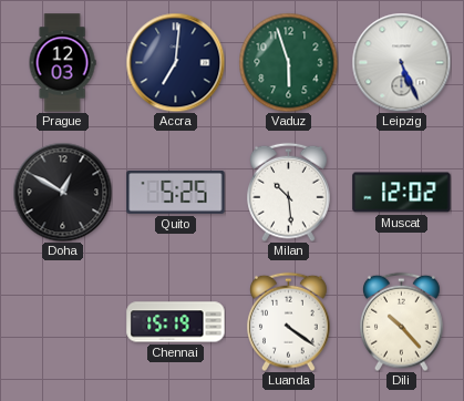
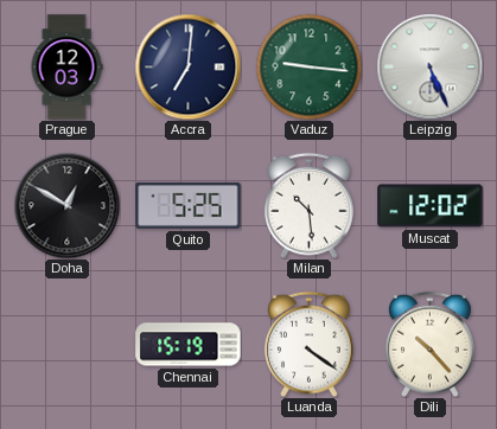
Vaduz: 5:57 -> 9:16
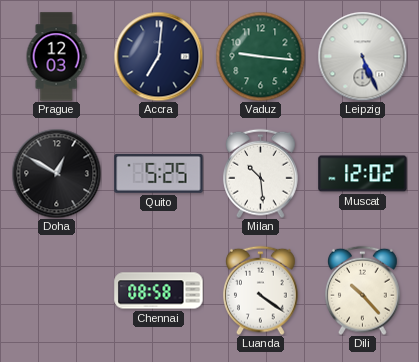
Chennai: 15:19 -> 08:58
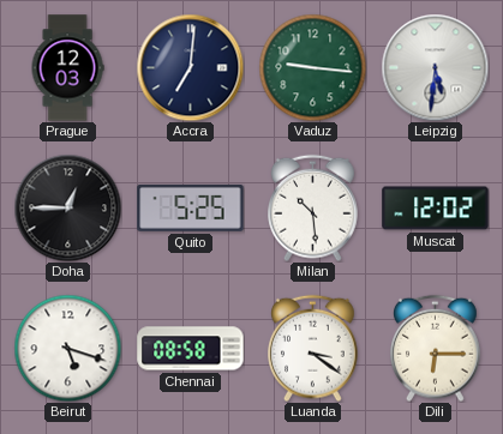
Leipzig: 5:26 -> 5:31
Doha: 12:50 -> 12:45
Beirut: none -> 5:18
Luanda: 4:21 -> 3:21
Dili: 10:23 -> 6:15
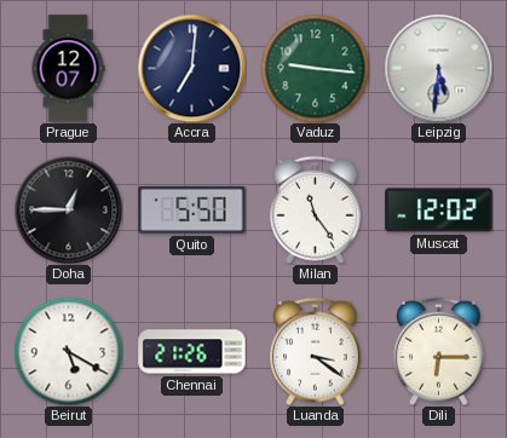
Prague: 12:03 -> 12:07
Quito: 5:25 -> 5:50
Milan: 10:29 -> 11:24
Beirut: 5:18 -> 5:20
Chennai: 08:58 -> 21:26
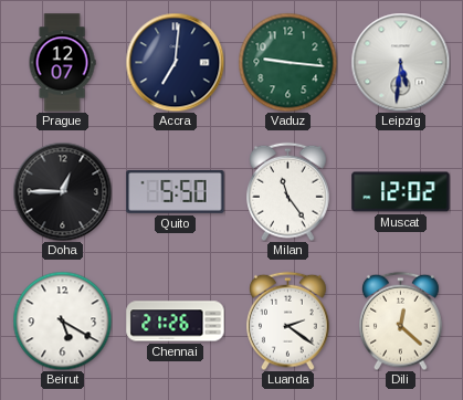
Luanda: 3:21 -> 2:21
Dili: 6:15 -> 12:22
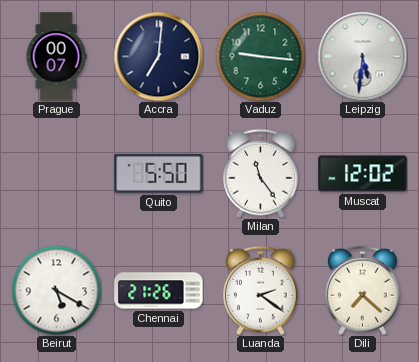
Prague: 12:07 -> 00:07
Doha: 12:45 -> none
Dili: 12:22 -> 7:22
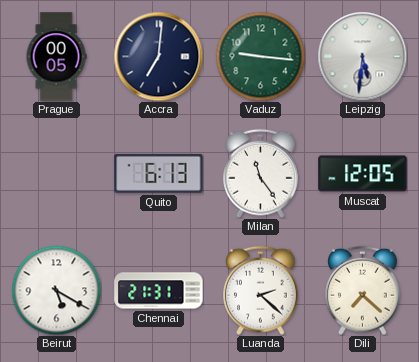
Prague: 00:07 -> 00:05
Quito: 5:50 -> 6:13
Muscat: 12:02 -> 12:05
Chennai: 21:26 -> 21:31
Luanda: 2:21 -> 2:22
